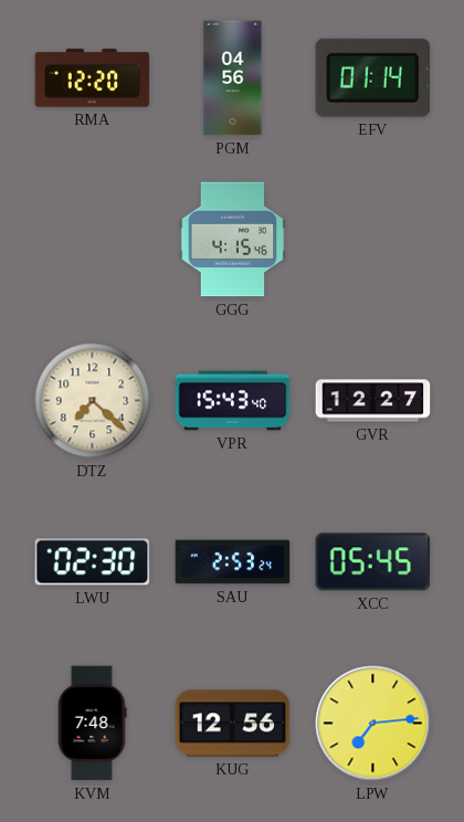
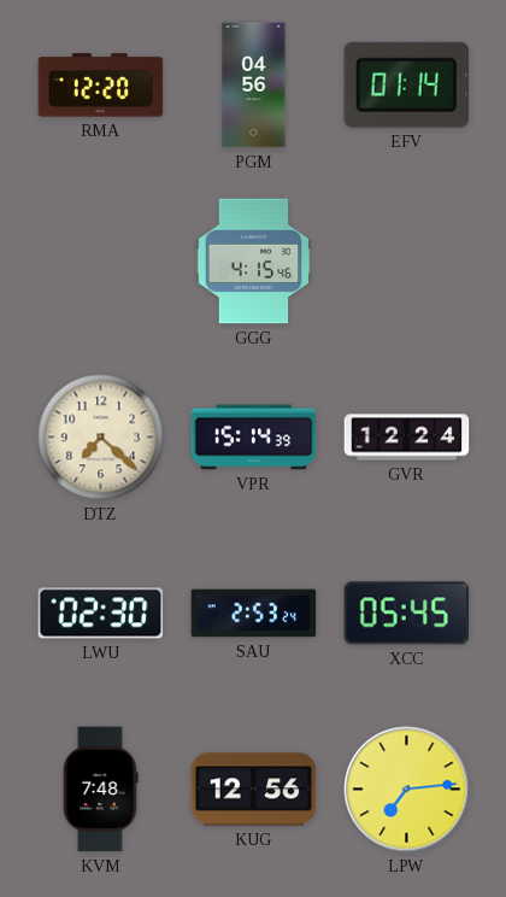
VPR: 15:43 -> 15:14
GVR: 12:27 -> 12:24
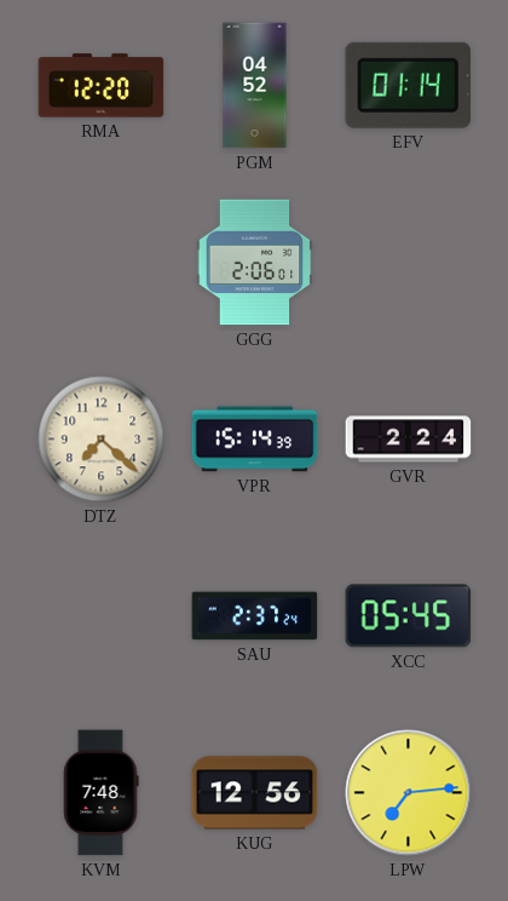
PGM: 04:56 -> 04:52
GGG: 4:15 -> 2:06
GVR: 12:24 -> 2:24
LWU: 02:30 -> none
SAU: 2:53 -> 2:37
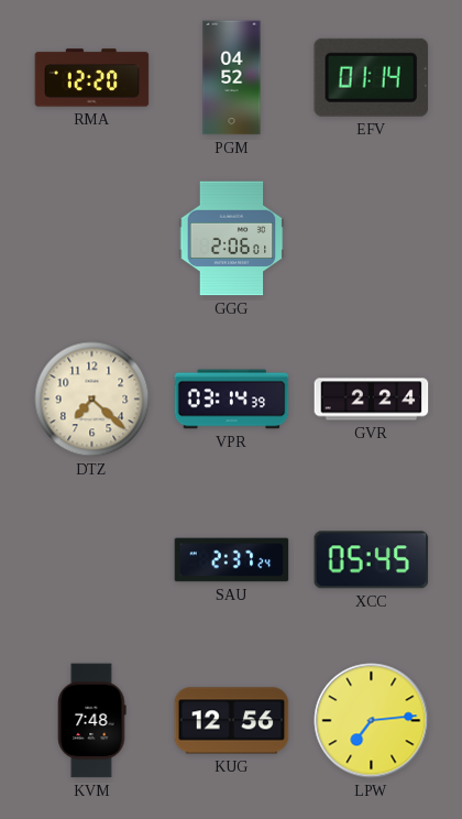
VPR: 15:14 -> 03:14
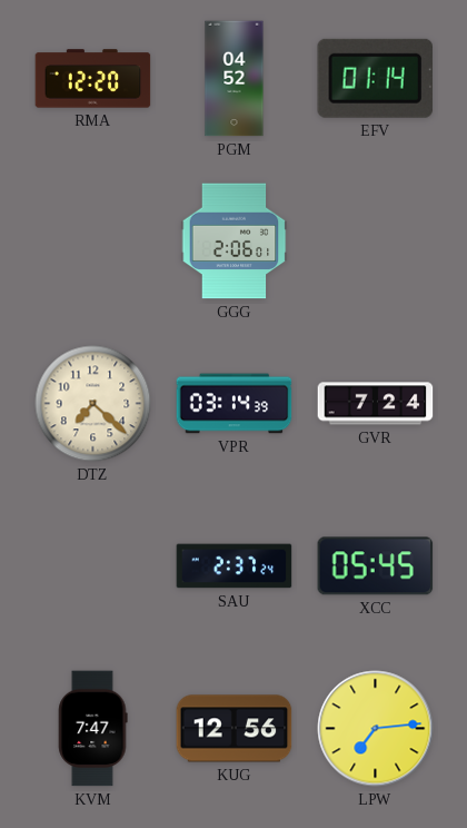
GVR: 2:24 -> 7:24
KVM: 7:48 -> 7:47
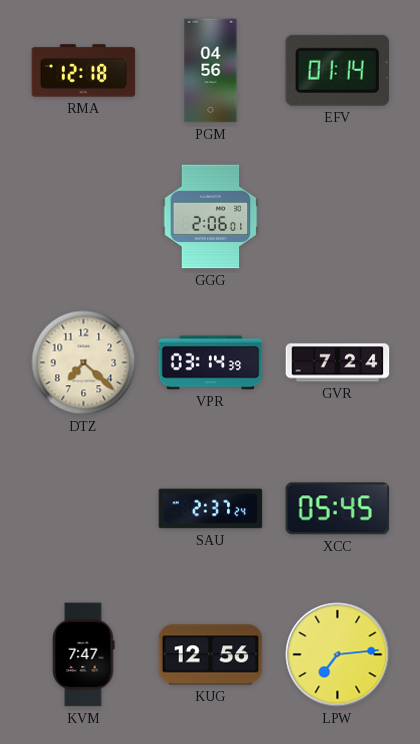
RMA: 12:20 -> 12:18
PGM: 04:52 -> 04:56
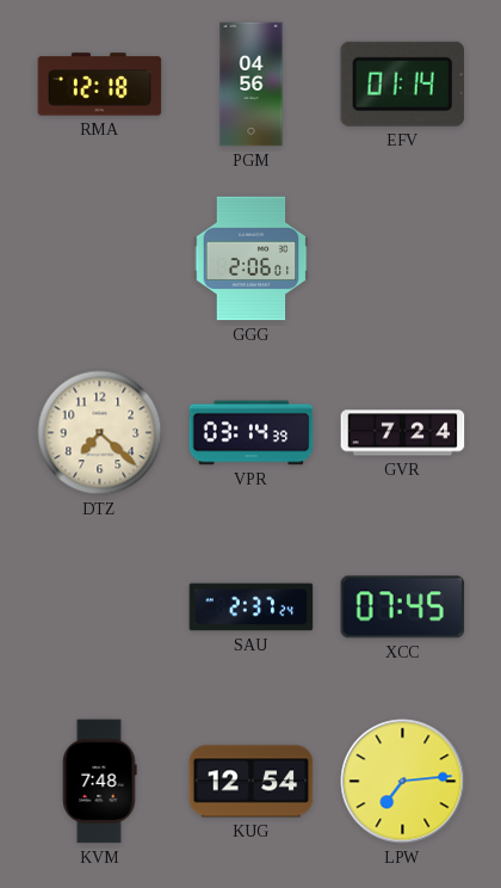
XCC: 05:45 -> 07:45
KVM: 7:47 -> 7:48
KUG: 12:56 -> 12:54
